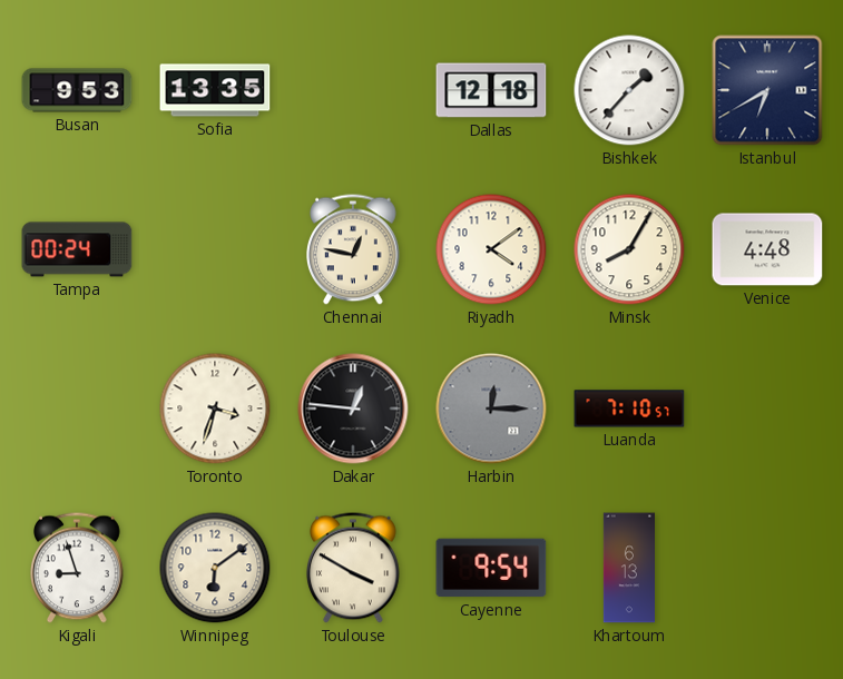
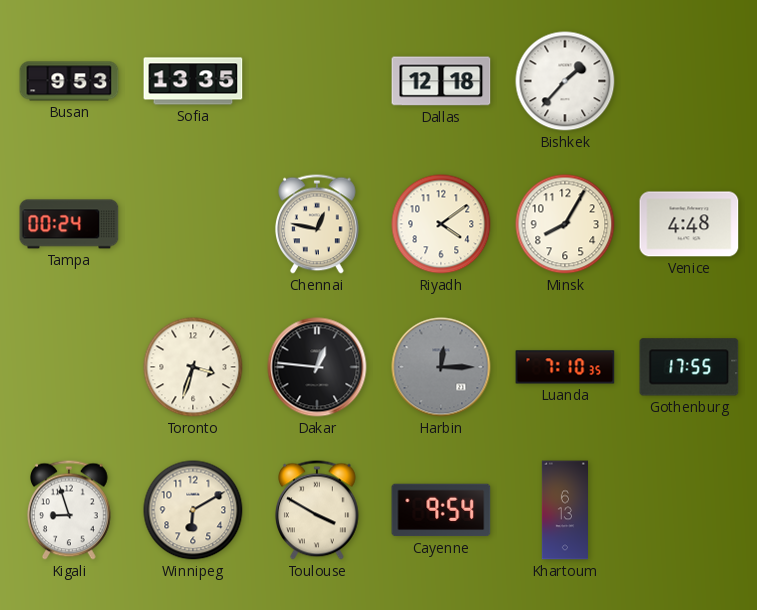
Istanbul: 6:40 -> none
Luanda: 7:10:57 -> 7:10:35
Gothenburg: none -> 17:55
Winnipeg: 6:09 -> 6:10
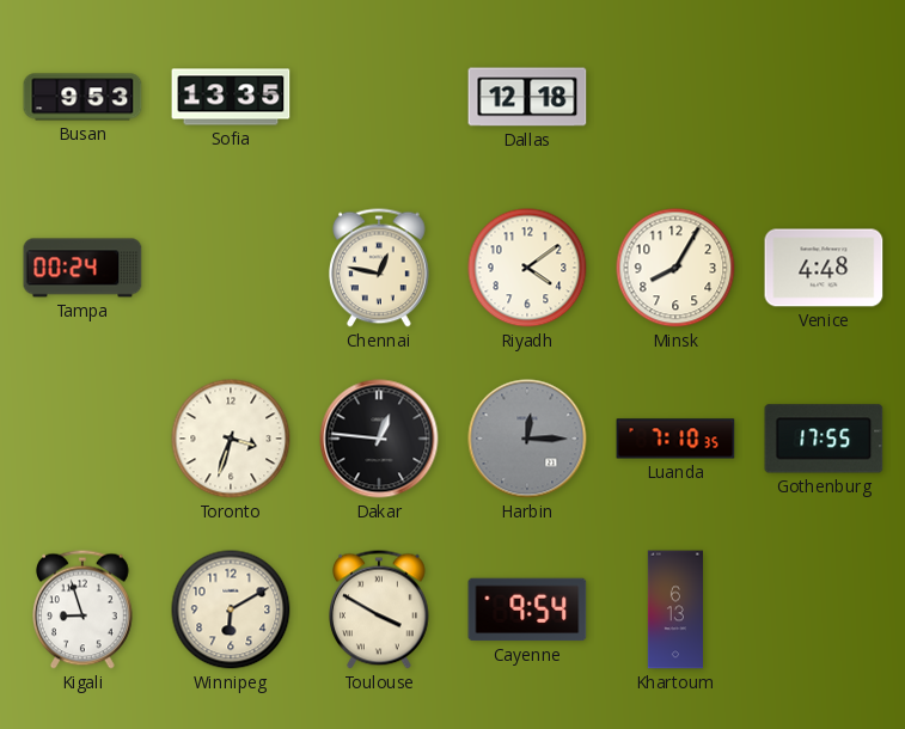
Bishkek: 1:37 -> none
